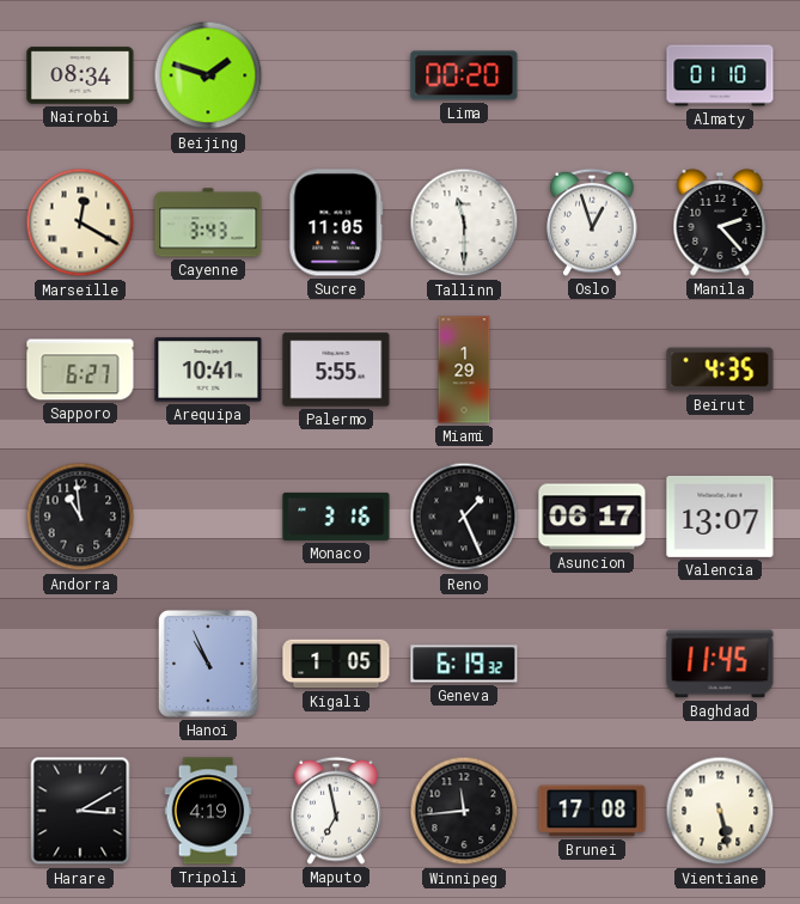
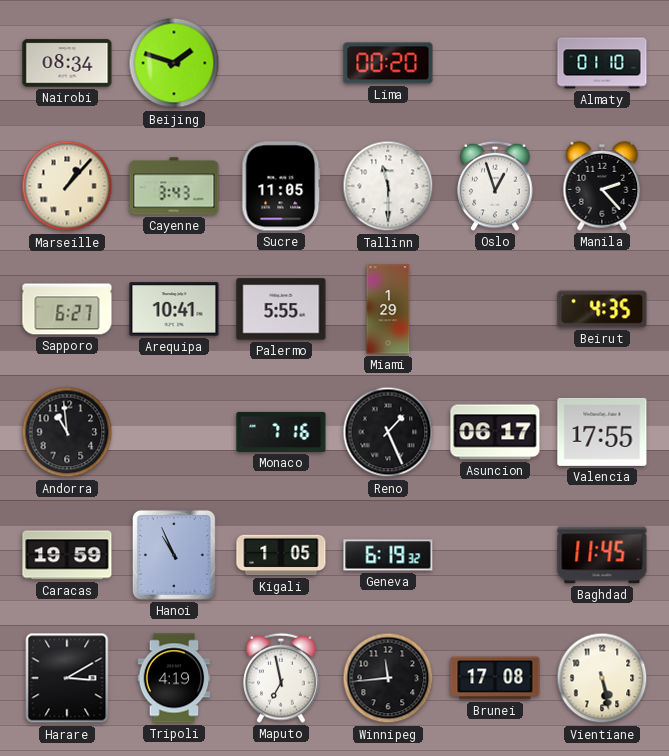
Marseille: 12:20 -> 1:07
Monaco: 3:16 -> 7:16
Valencia: 13:07 -> 17:55
Caracas: none -> 19:59
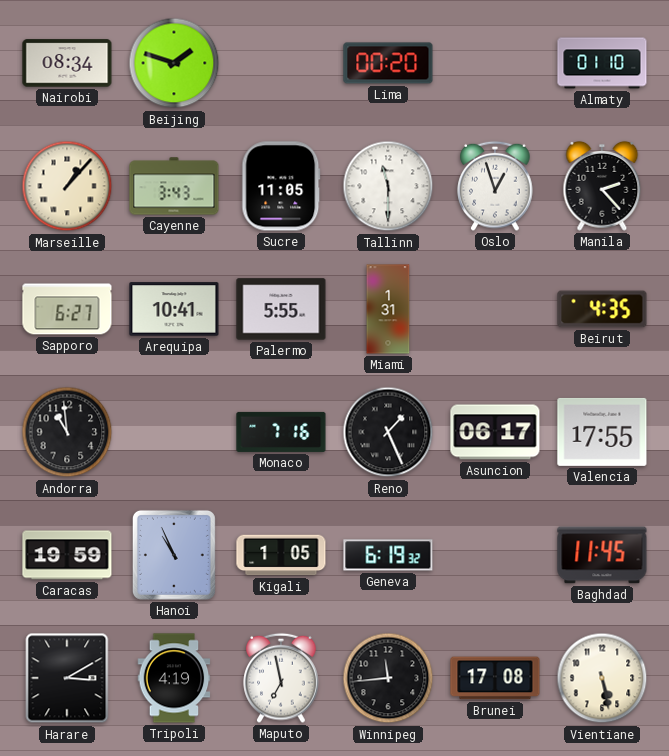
Miami: 1:29 -> 1:31
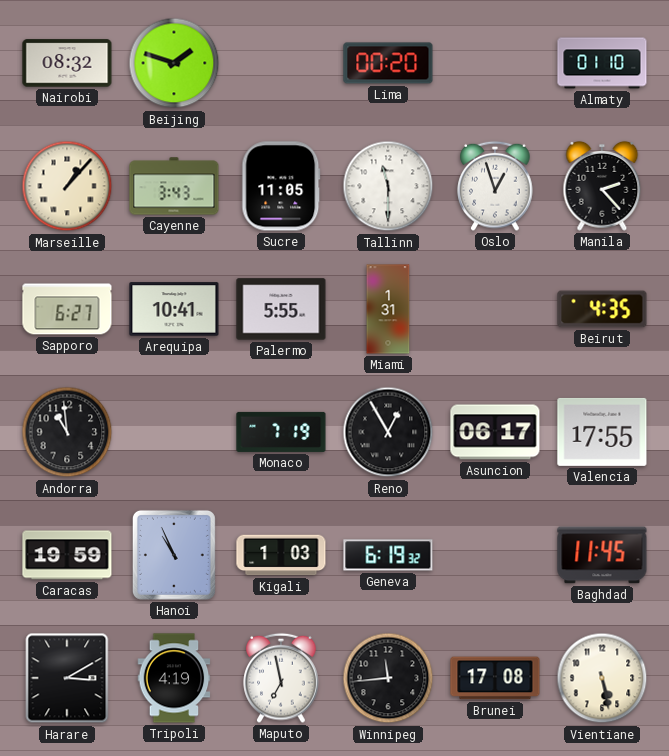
Nairobi: 08:34 -> 08:32
Monaco: 7:16 -> 7:19
Reno: 1:26 -> 12:55
Kigali: 1:05 -> 1:03
